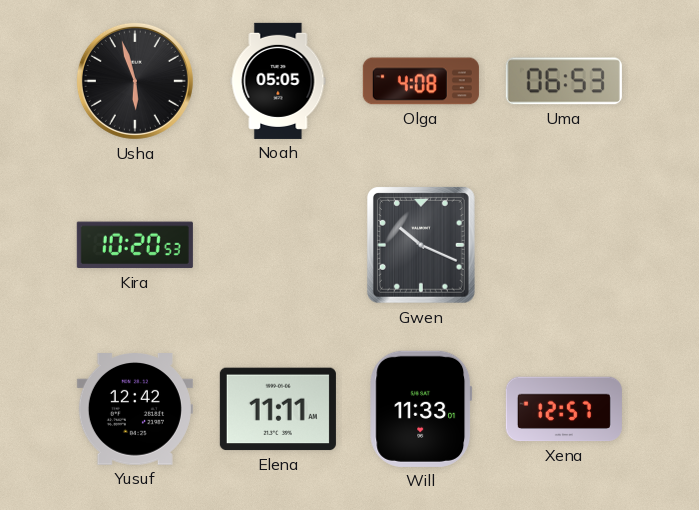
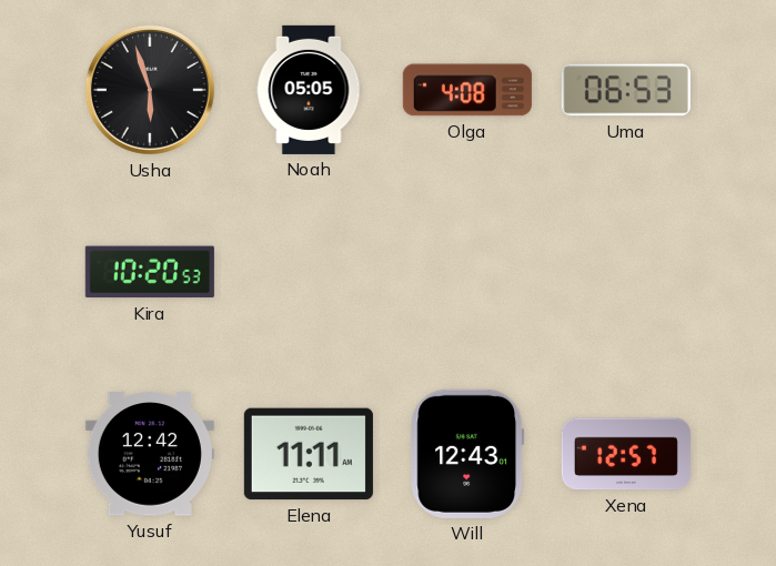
Gwen: 10:19 -> none
Will: 11:33 -> 12:43
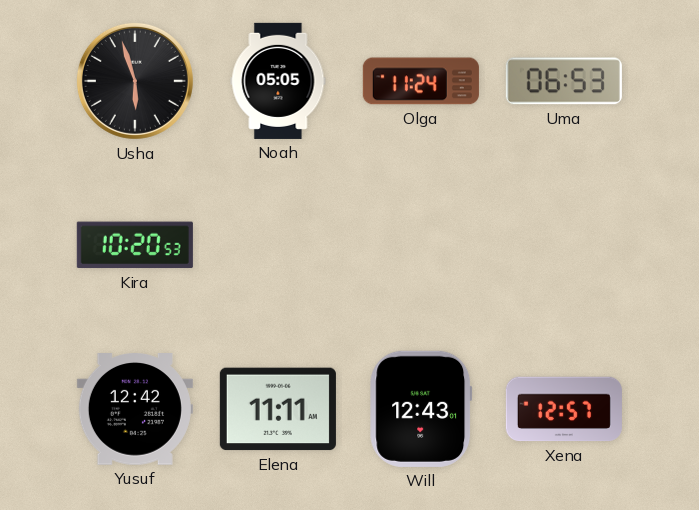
Olga: 4:08 -> 11:24
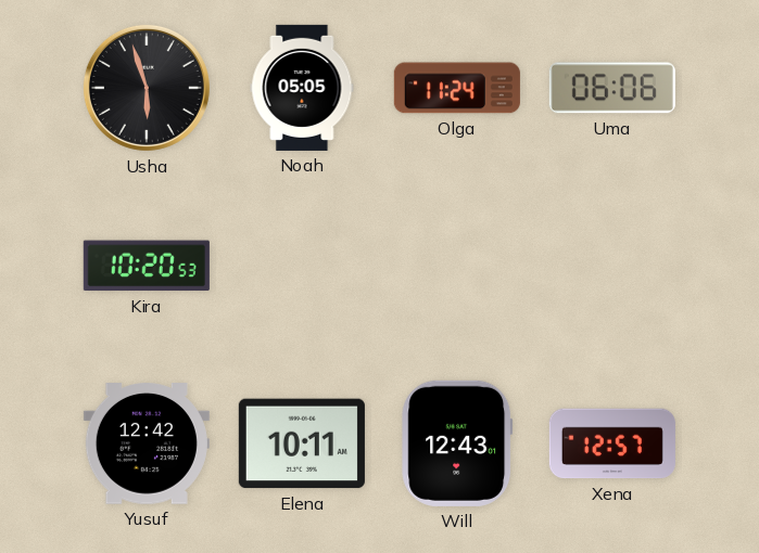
Uma: 06:53 -> 06:06
Elena: 11:11 -> 10:11
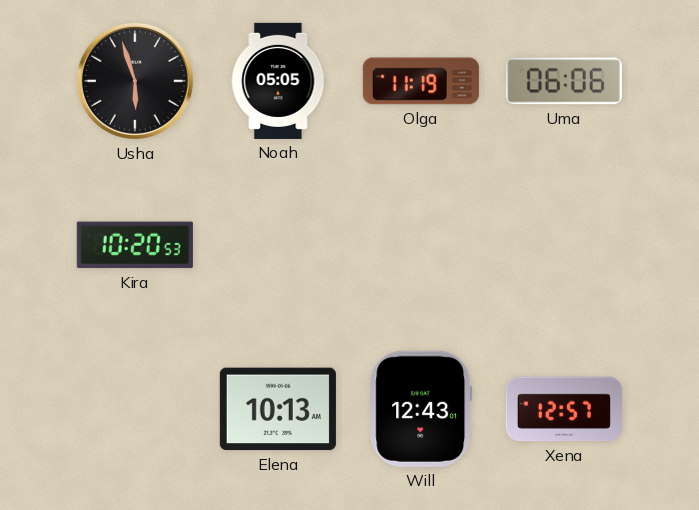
Olga: 11:24 -> 11:19
Yusuf: 12:42 -> none
Elena: 10:11 -> 10:13
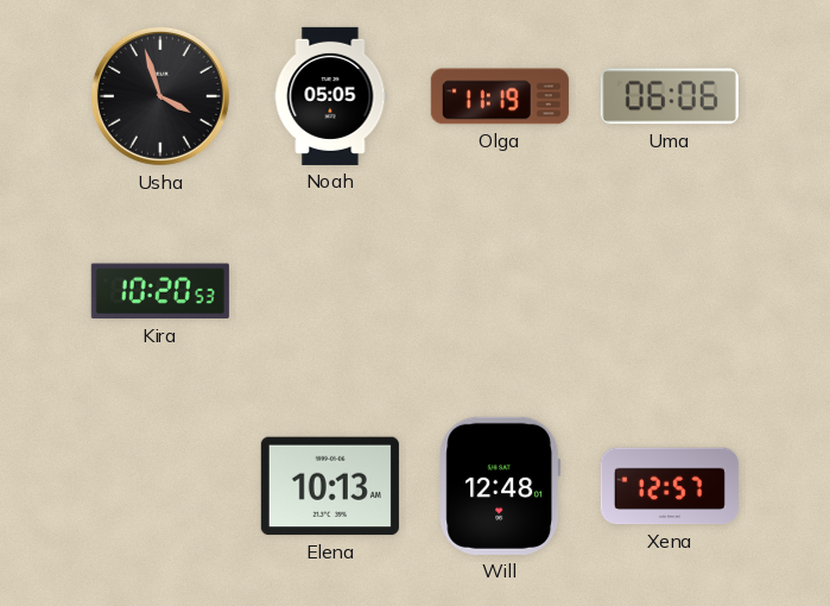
Usha: 5:57 -> 3:57
Will: 12:43 -> 12:48
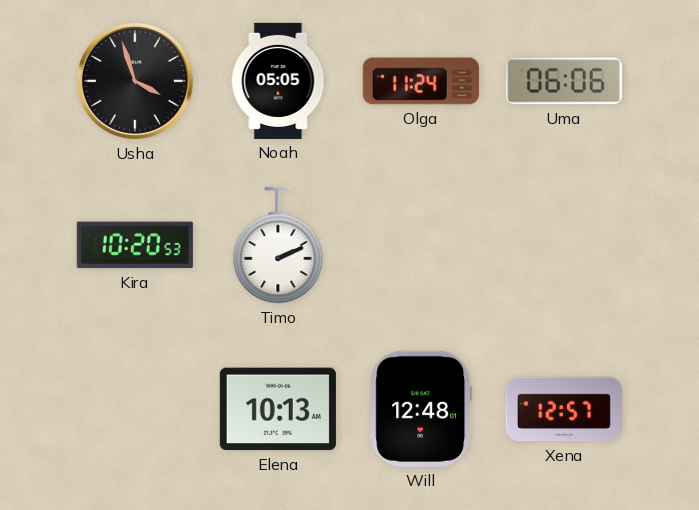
Olga: 11:19 -> 11:24
Timo: none -> 2:11
